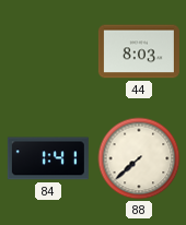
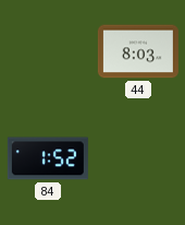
84: 1:41 -> 1:52
88: 7:38 -> none
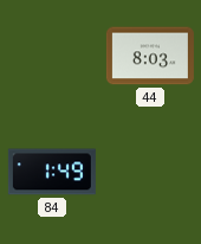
84: 1:52 -> 1:49
